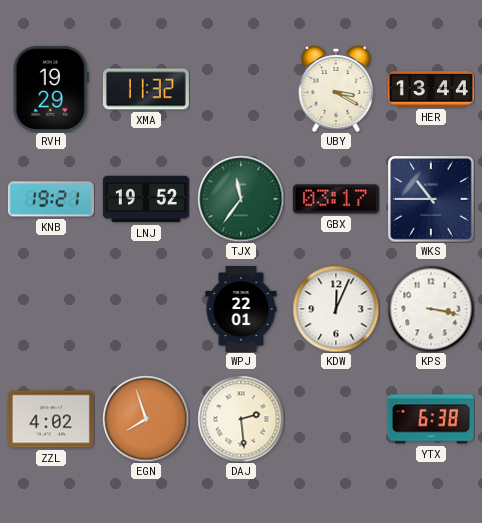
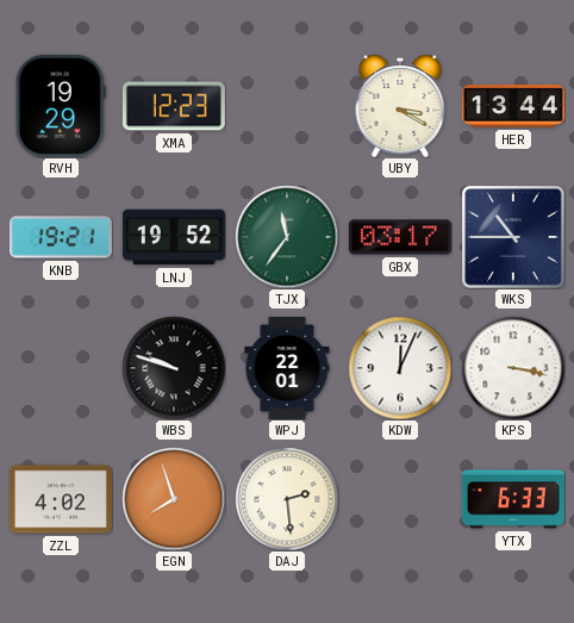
XMA: 11:32 -> 12:23
WBS: none -> 9:48
YTX: 6:38 -> 6:33
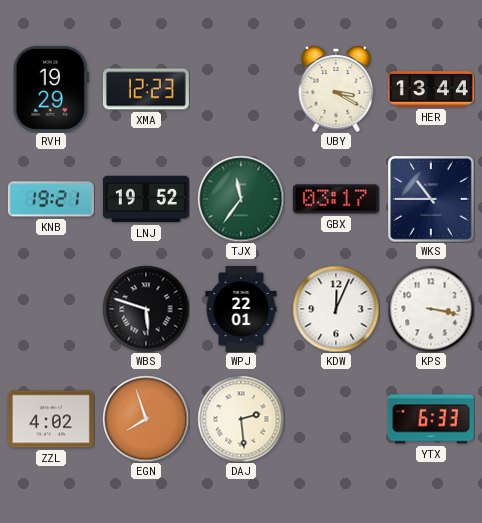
WBS: 9:48 -> 5:48
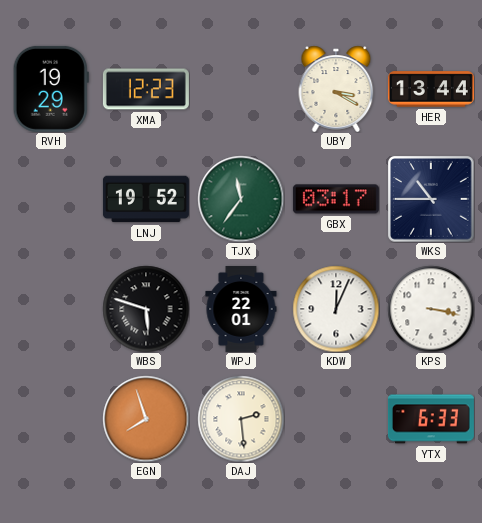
KNB: 19:21 -> none
ZZL: 4:02 -> none
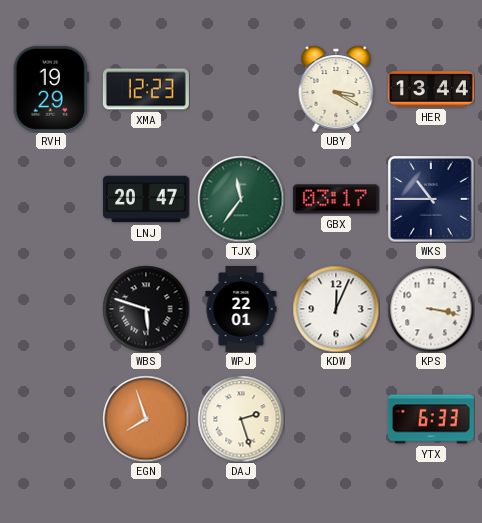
LNJ: 19:52 -> 20:47
DAJ: 2:29 -> 2:27
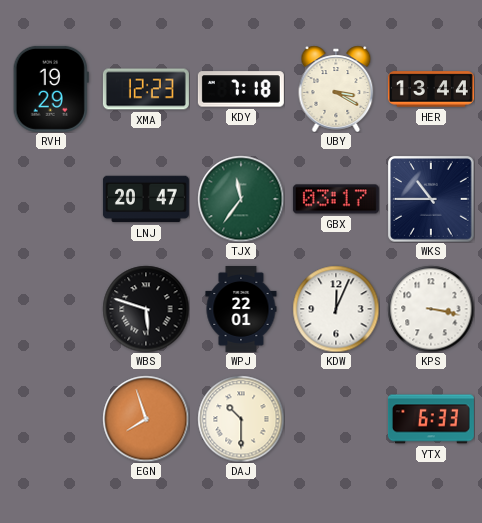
KDY: none -> 7:18
DAJ: 2:27 -> 10:30
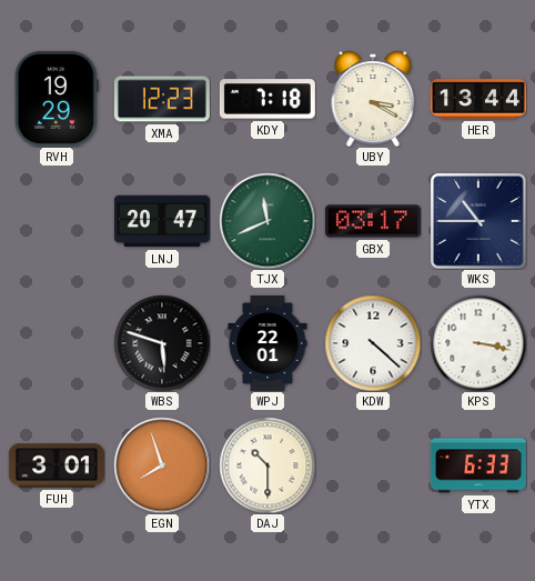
TJX: 11:36 -> 11:41
KDW: 12:04 -> 4:22
FUH: none -> 3:01
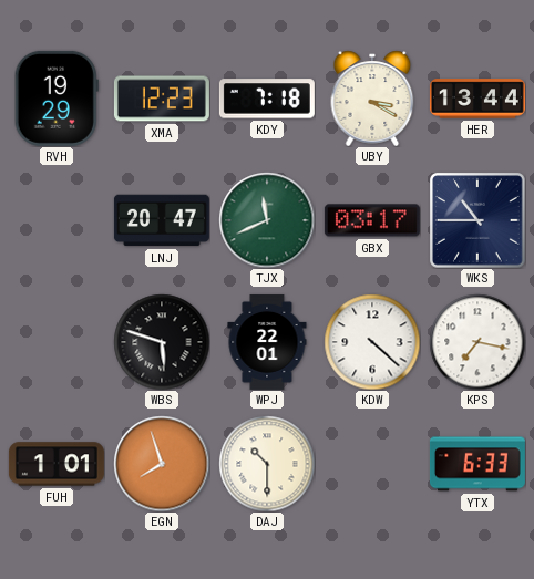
KPS: 3:17 -> 7:17
FUH: 3:01 -> 1:01
